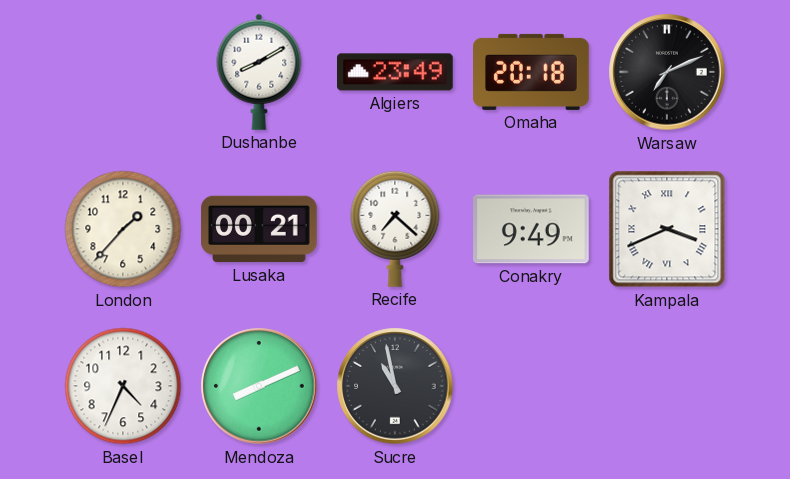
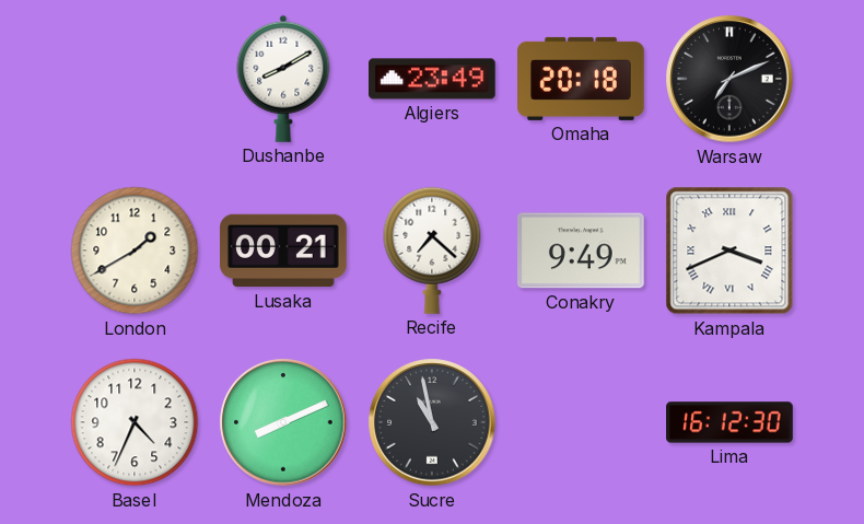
London: 1:37 -> 1:40
Lima: none -> 16:12
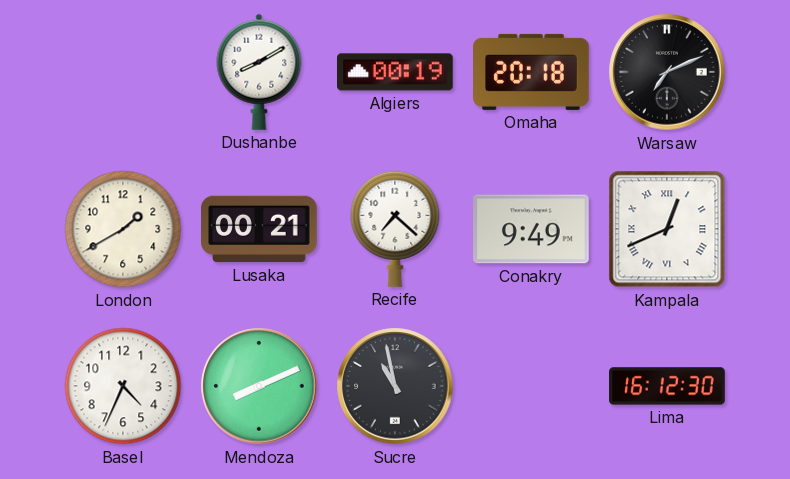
Algiers: 23:49 -> 00:19
Kampala: 3:41 -> 12:41
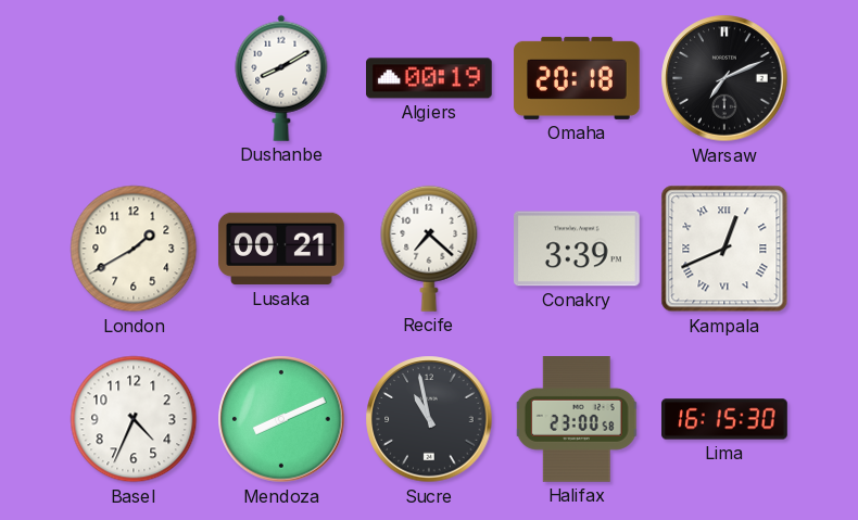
Conakry: 9:49 -> 3:39
Halifax: none -> 23:00
Lima: 16:12 -> 16:15
